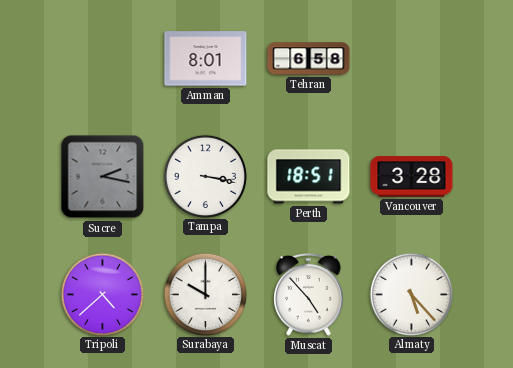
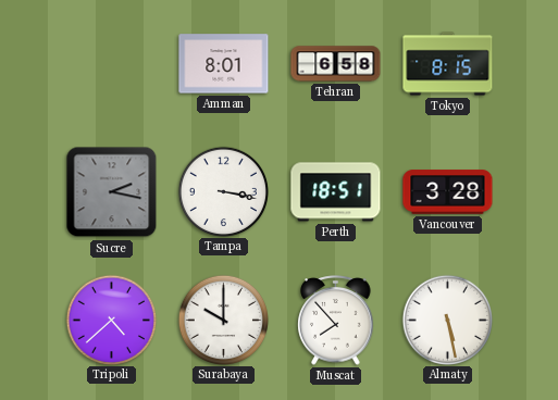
Tokyo: none -> 8:15
Muscat: 4:53 -> 7:53
Almaty: 5:23 -> 5:28
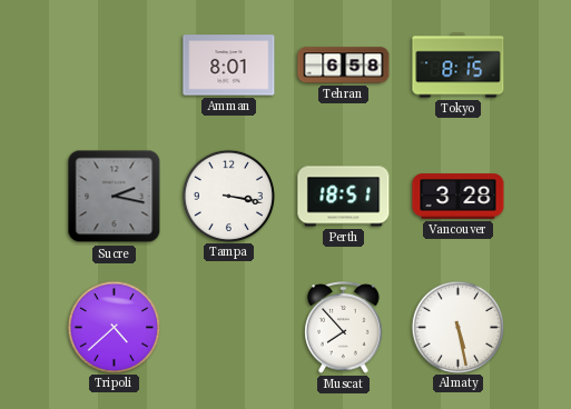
Surabaya: 10:00 -> none
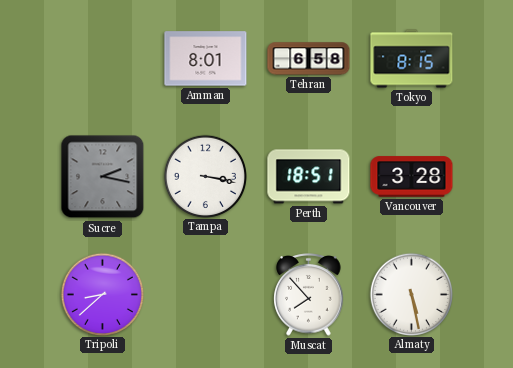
Tripoli: 4:38 -> 8:38
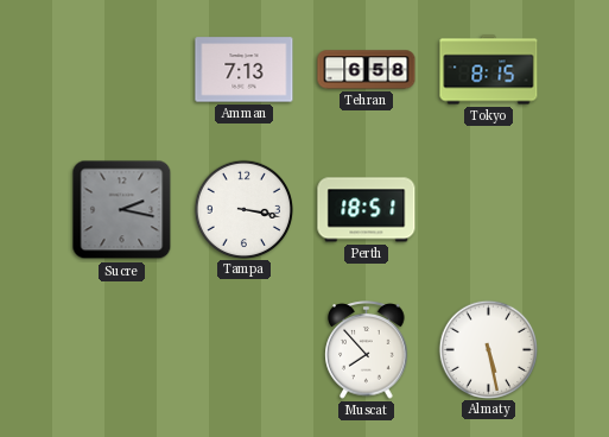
Amman: 8:01 -> 7:13
Vancouver: 3:28 -> none
Tripoli: 8:38 -> none
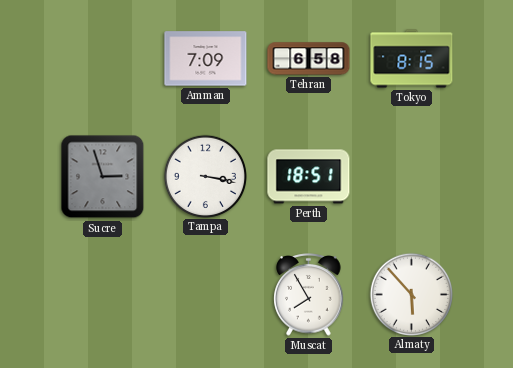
Amman: 7:13 -> 7:09
Sucre: 2:17 -> 2:57
Muscat: 7:53 -> 7:55
Almaty: 5:28 -> 5:53
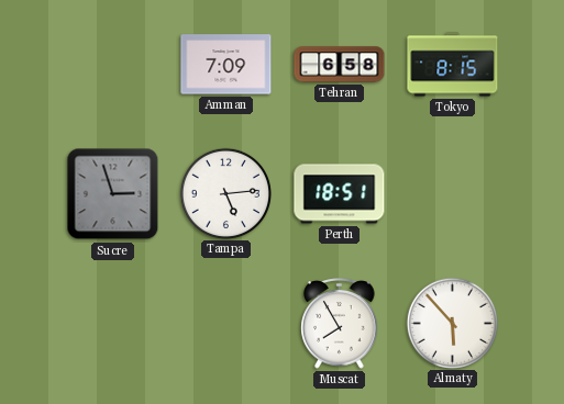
Tampa: 3:17 -> 5:14
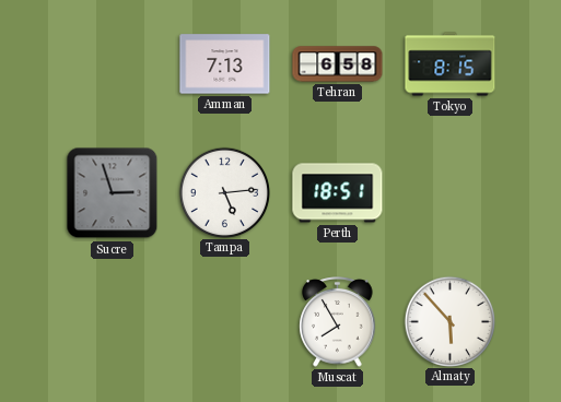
Amman: 7:09 -> 7:13
